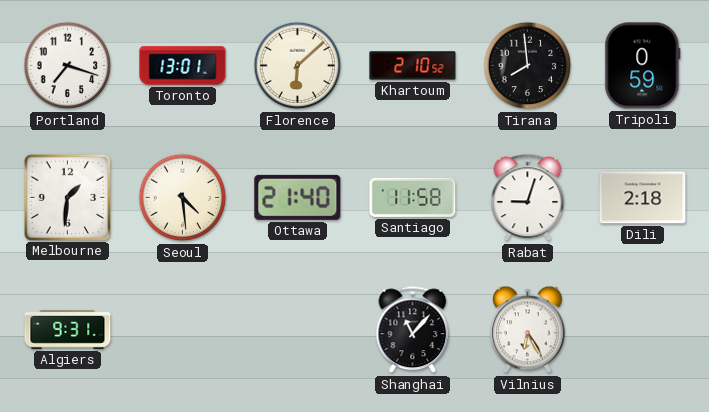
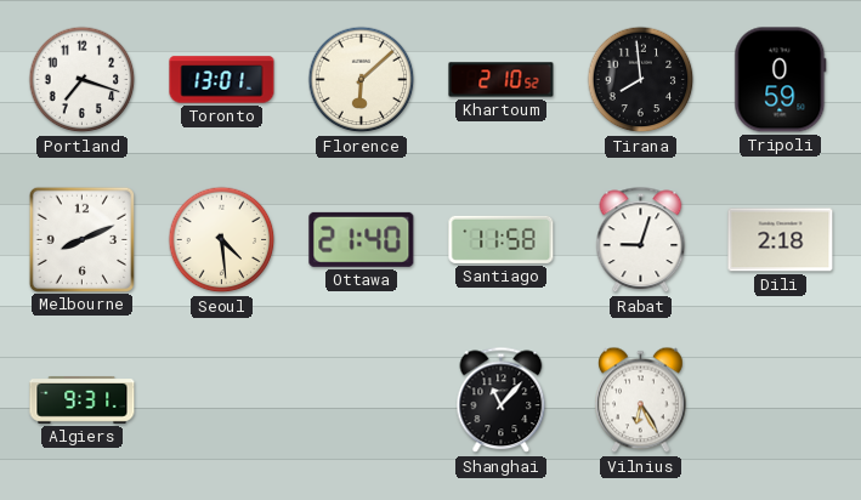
Melbourne: 1:31 -> 8:11
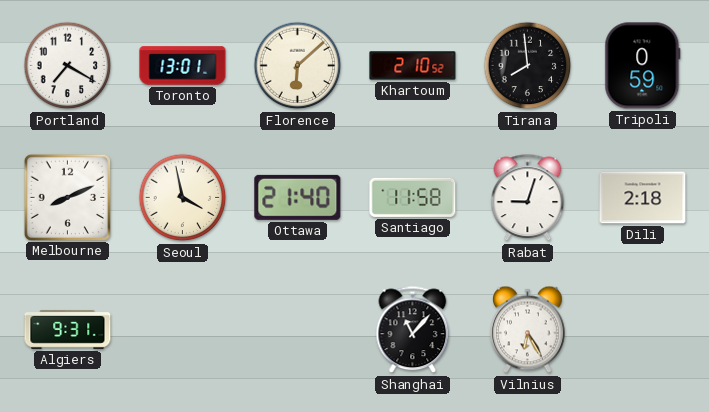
Portland: 7:18 -> 7:20
Seoul: 4:29 -> 3:58
